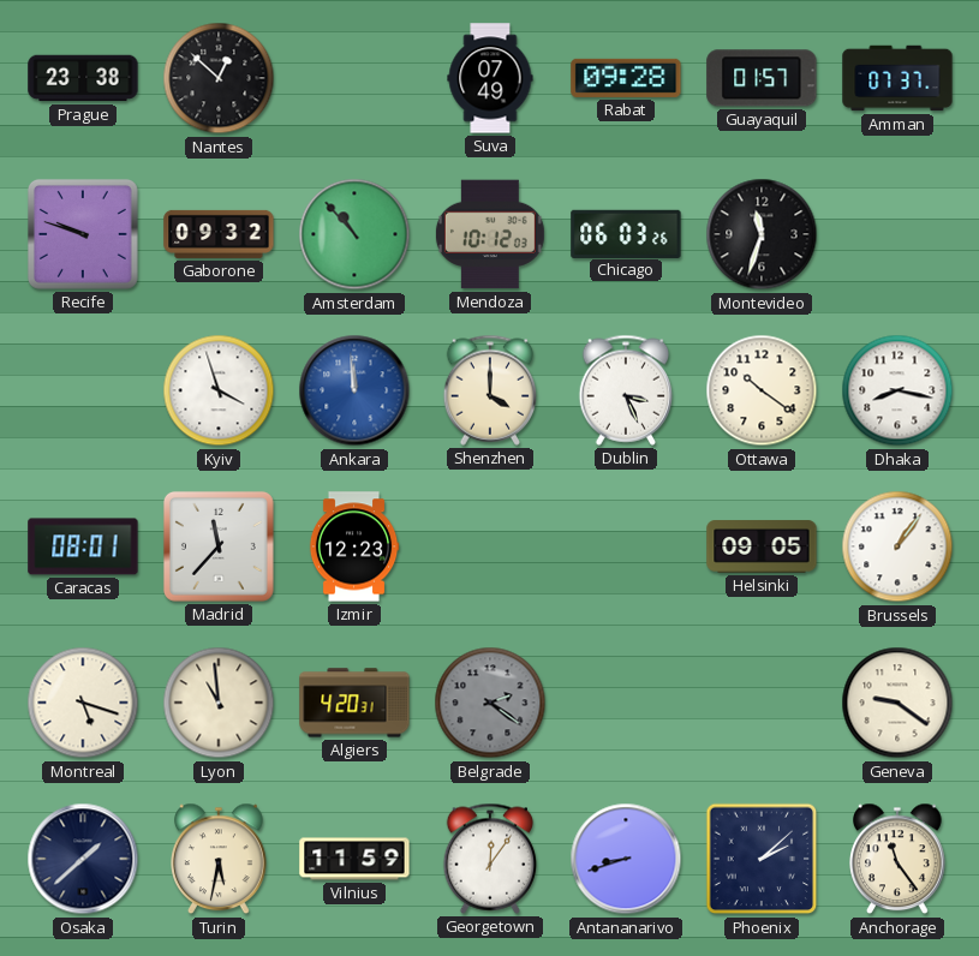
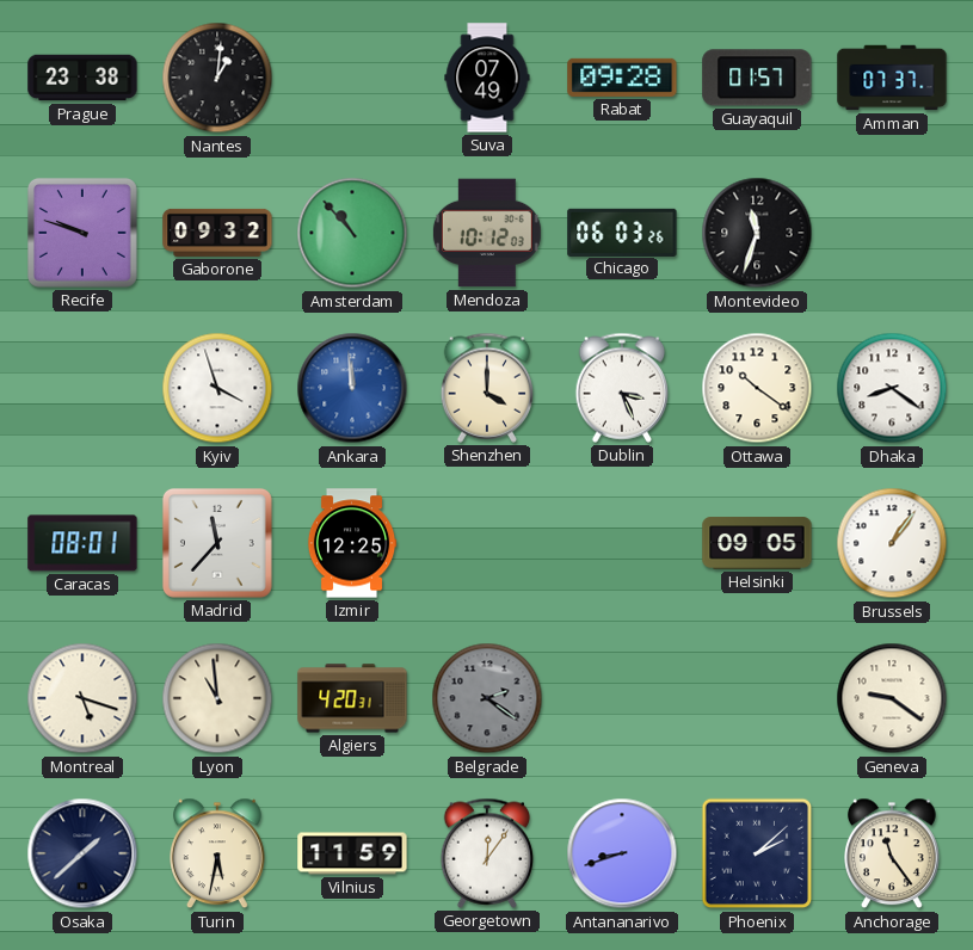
Nantes: 12:52 -> 1:01
Dhaka: 8:17 -> 8:21
Izmir: 12:23 -> 12:25
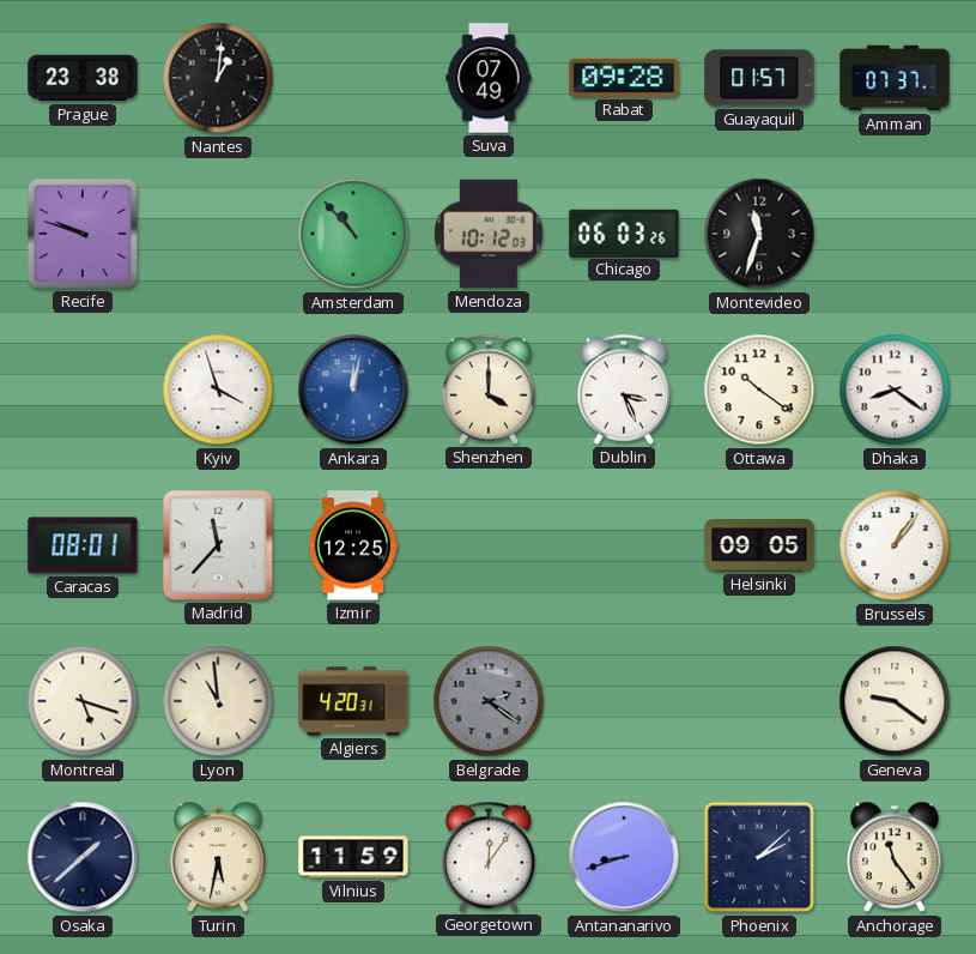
Gaborone: 09:32 -> none
Ankara: 11:59 -> 12:02
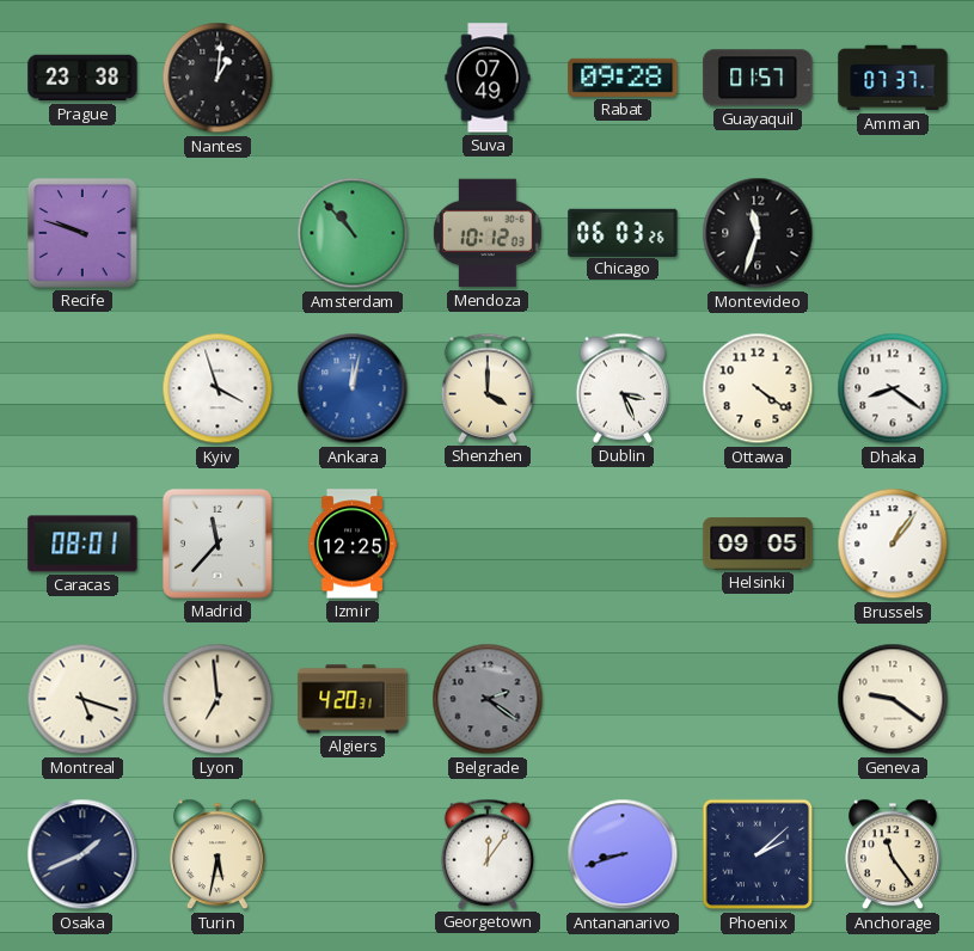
Ottawa: 10:21 -> 4:21
Lyon: 10:59 -> 6:59
Osaka: 1:38 -> 1:41
Vilnius: 11:59 -> none
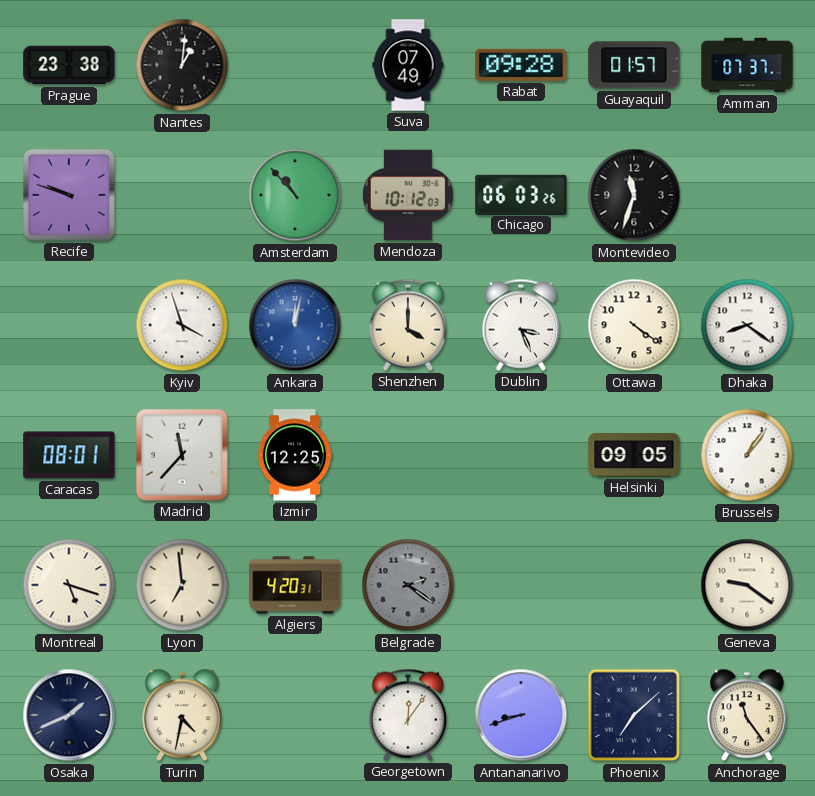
Turin: 5:32 -> 4:32
Phoenix: 2:08 -> 7:08
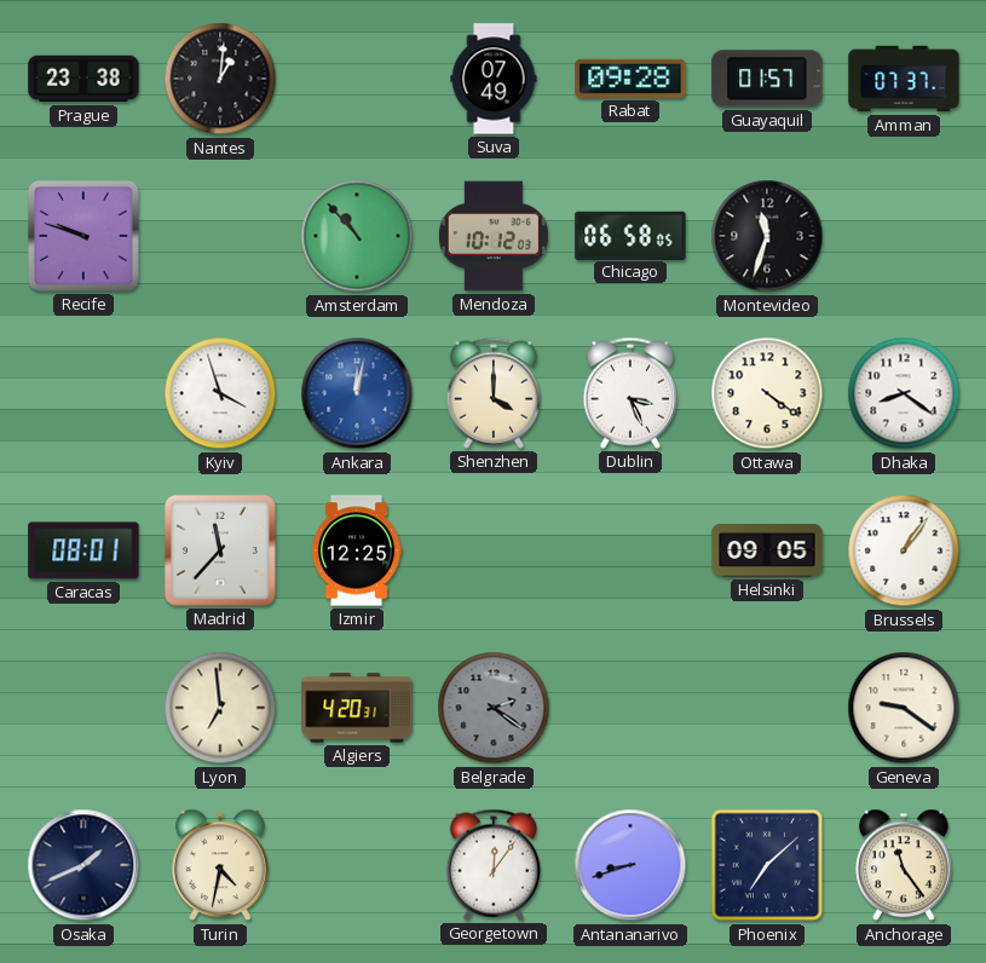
Chicago: 06:03 -> 06:58
Montreal: 5:18 -> none
